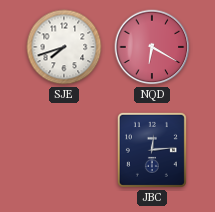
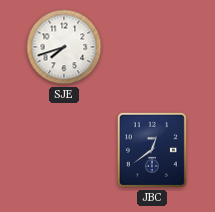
NQD: 6:20 -> none
JBC: 12:14 -> 12:39
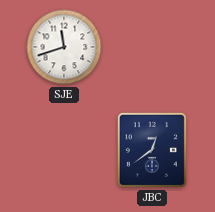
SJE: 7:42 -> 11:42
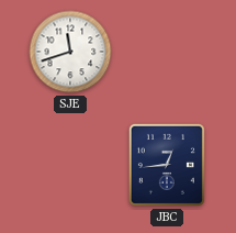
JBC: 12:39 -> 12:44
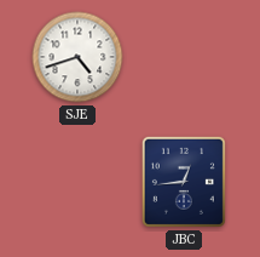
SJE: 11:42 -> 4:42
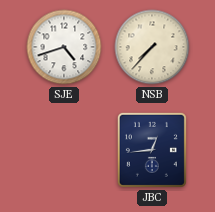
NSB: none -> 7:37
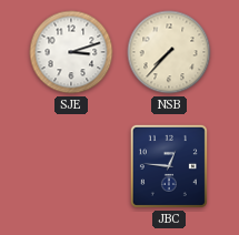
SJE: 4:42 -> 3:12
JBC: 12:44 -> 12:46
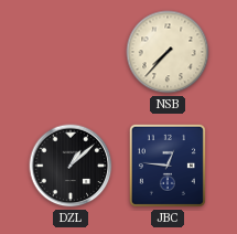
SJE: 3:12 -> none
DZL: none -> 1:08
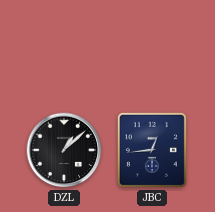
NSB: 7:37 -> none
JBC: 12:46 -> 12:44
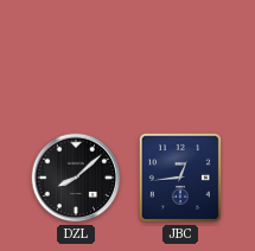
DZL: 1:08 -> 8:08
